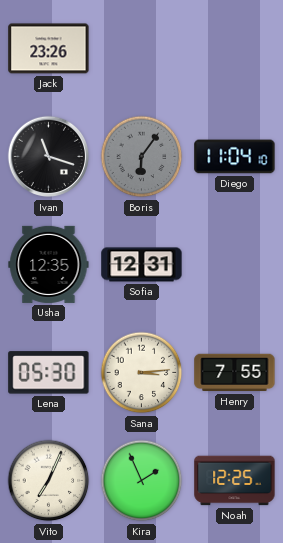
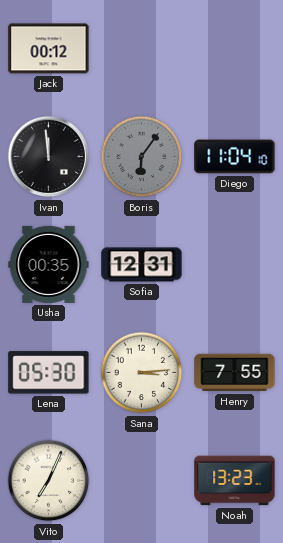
Jack: 23:26 -> 00:12
Ivan: 11:18 -> 11:59
Usha: 12:35 -> 00:35
Kira: 1:56 -> none
Noah: 12:25 -> 13:23
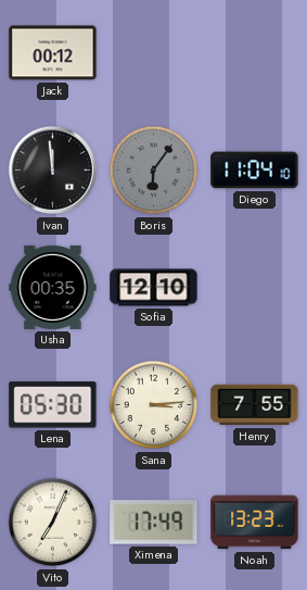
Sofia: 12:31 -> 12:10
Ximena: none -> 17:49
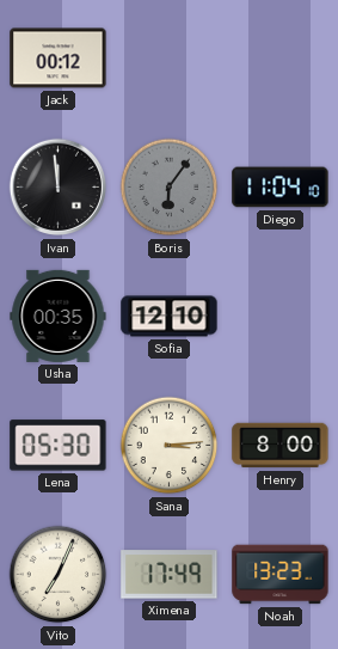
Henry: 7:55 -> 8:00
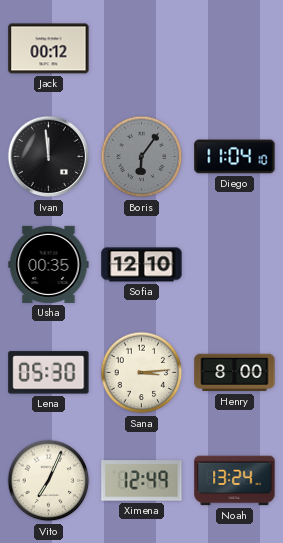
Ximena: 17:49 -> 12:49
Noah: 13:23 -> 13:24
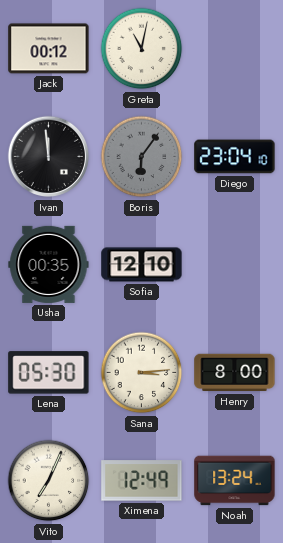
Greta: none -> 11:02
Diego: 11:04 -> 23:04
